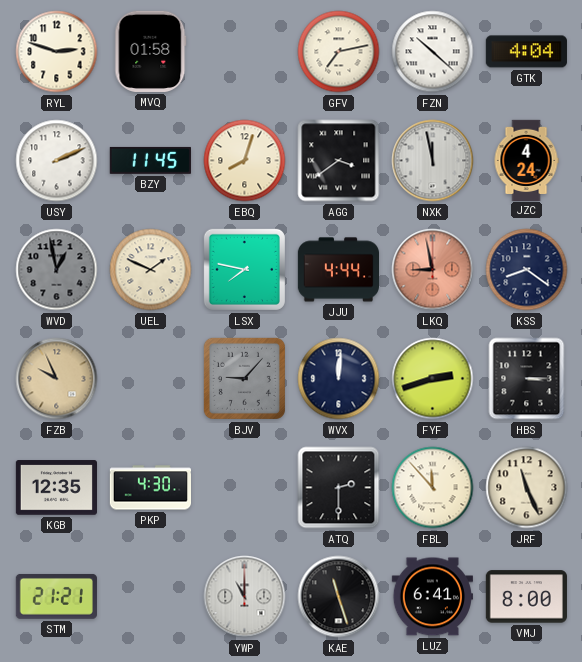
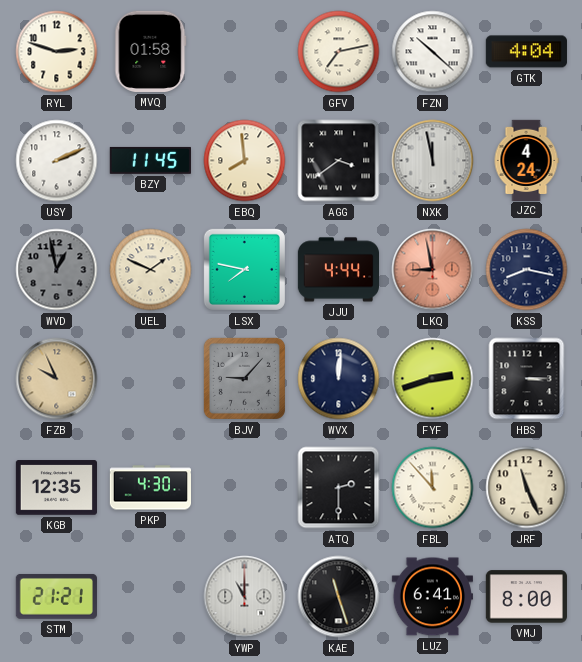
EBQ: 8:03 -> 7:59
KSS: 8:21 -> 8:17
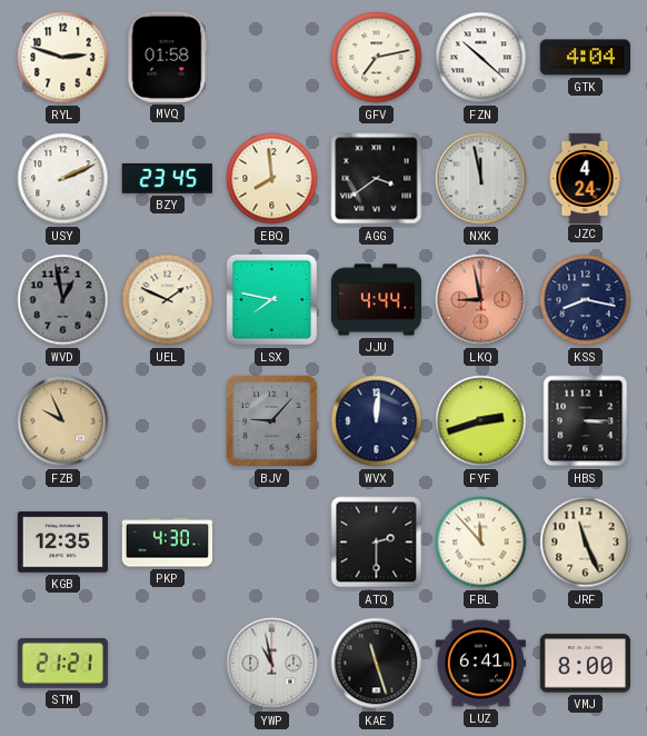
BZY: 11:45 -> 23:45
YWP: 11:00 -> 10:58
